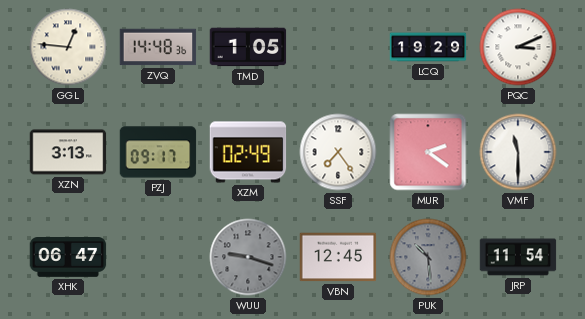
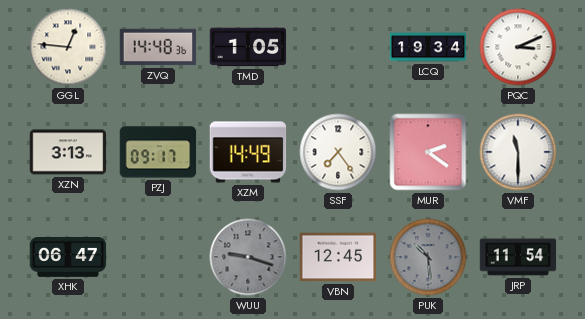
LCQ: 19:29 -> 19:34
XZM: 02:49 -> 14:49
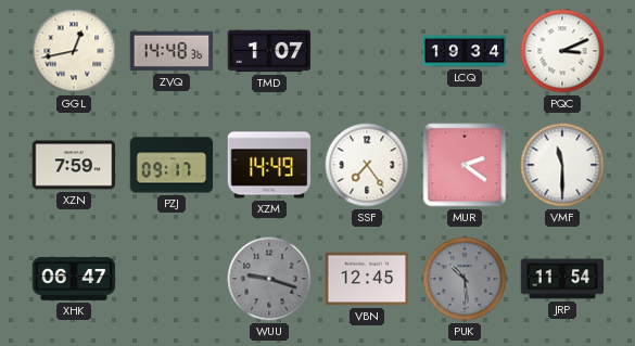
GGL: 12:46 -> 12:43
TMD: 1:05 -> 1:07
XZN: 3:13 -> 7:59
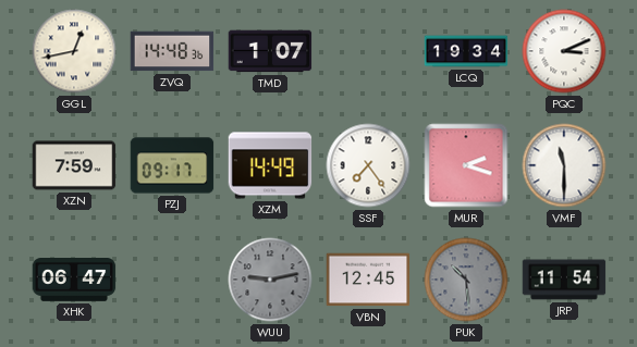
MUR: 2:21 -> 2:18
WUU: 9:18 -> 9:13
